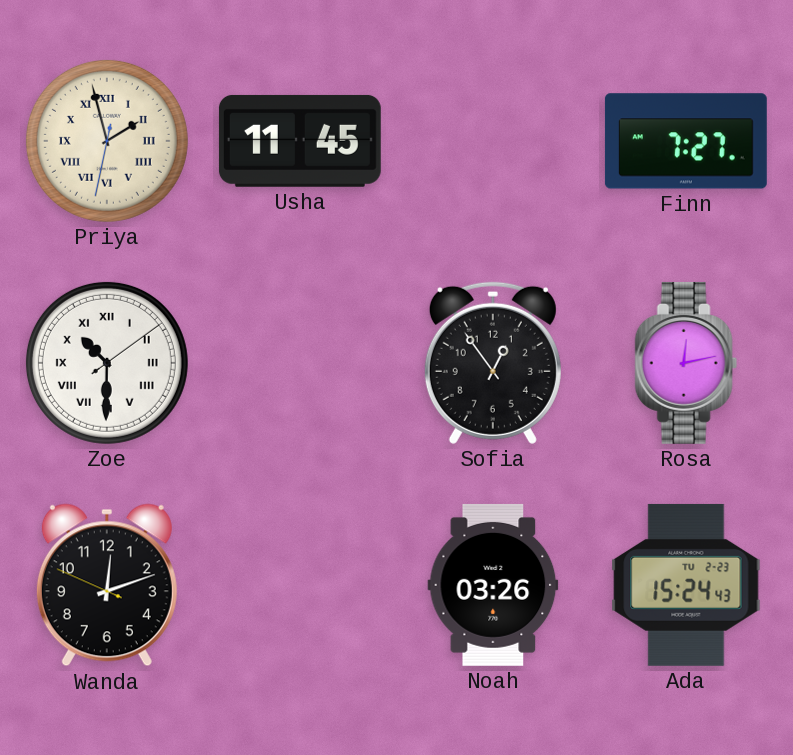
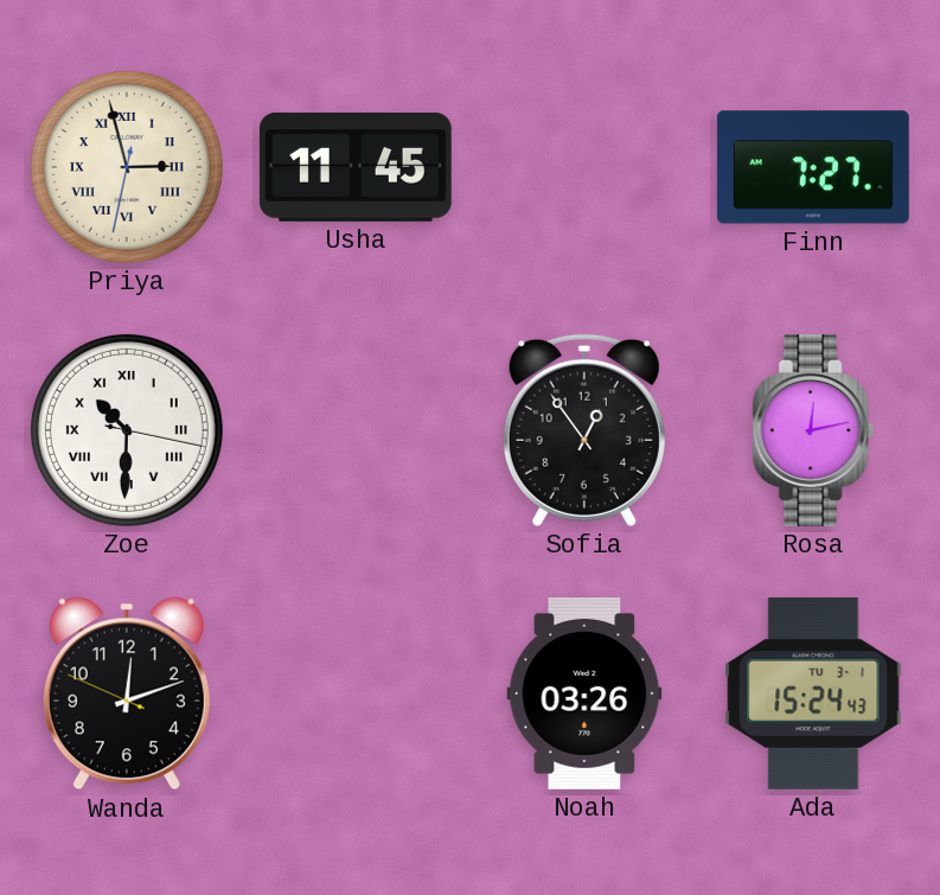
Priya: 1:57 -> 2:57
Zoe: 10:30:09 -> 10:30:17
Ada date: TU 2-23 -> TU 3-1
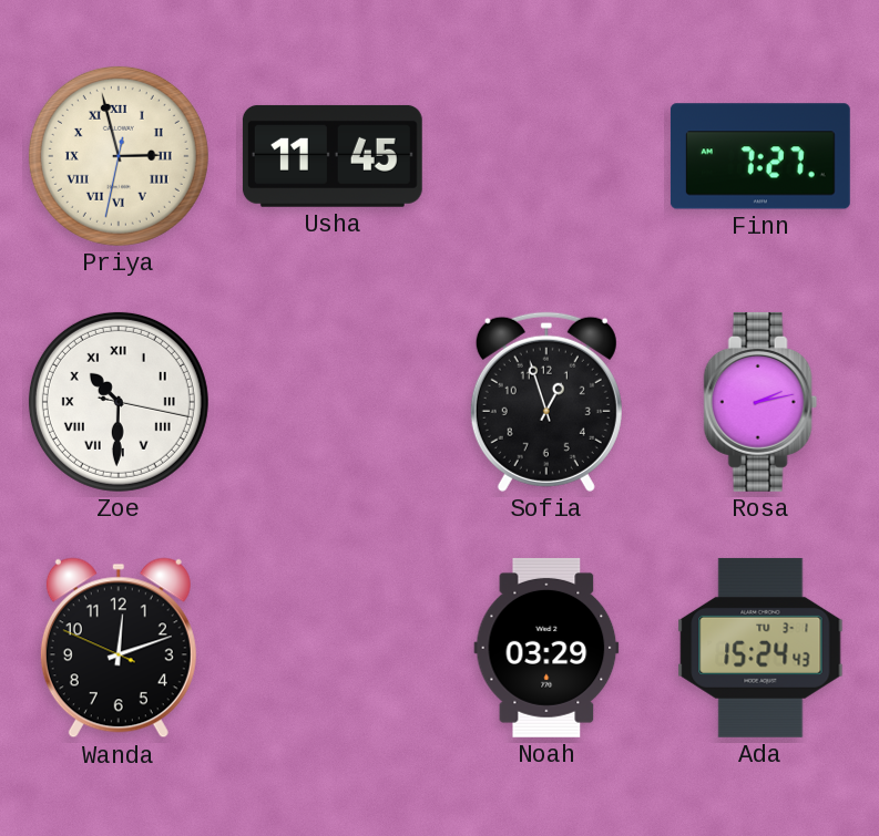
Sofia: 12:54 -> 12:57
Rosa: 12:13 -> 2:13
Noah: 03:26 -> 03:29
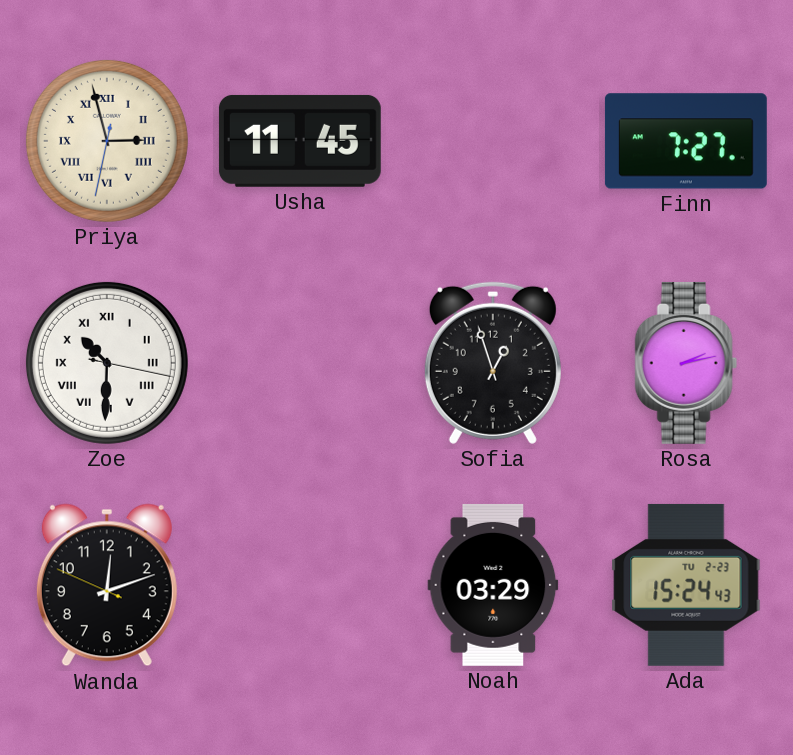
Ada date: TU 3-1 -> TU 2-23
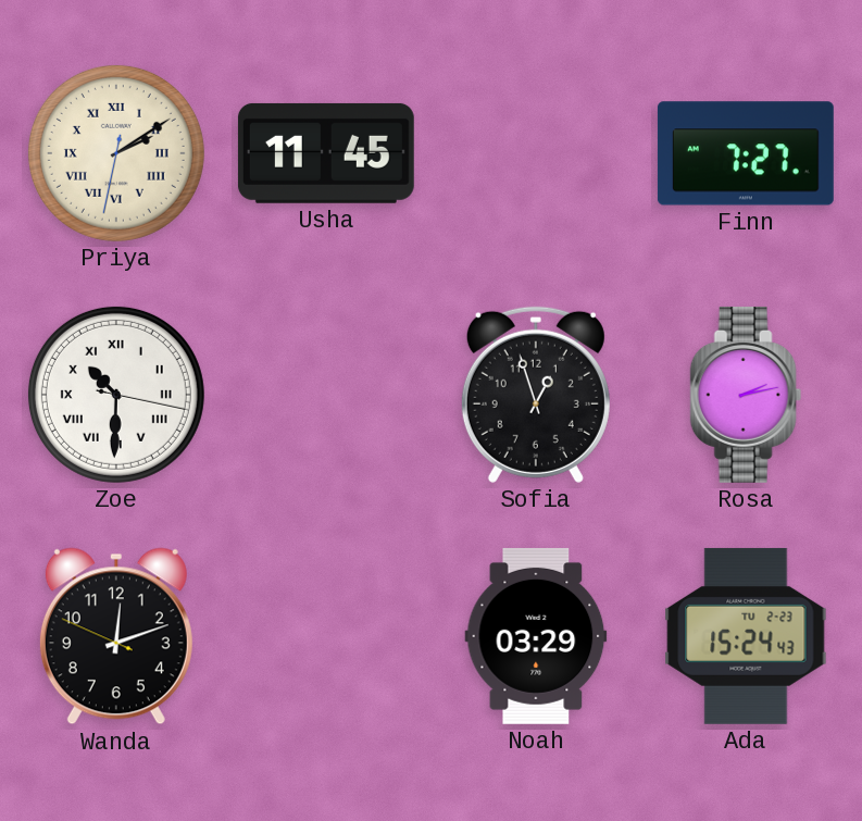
Priya: 2:57 -> 2:09
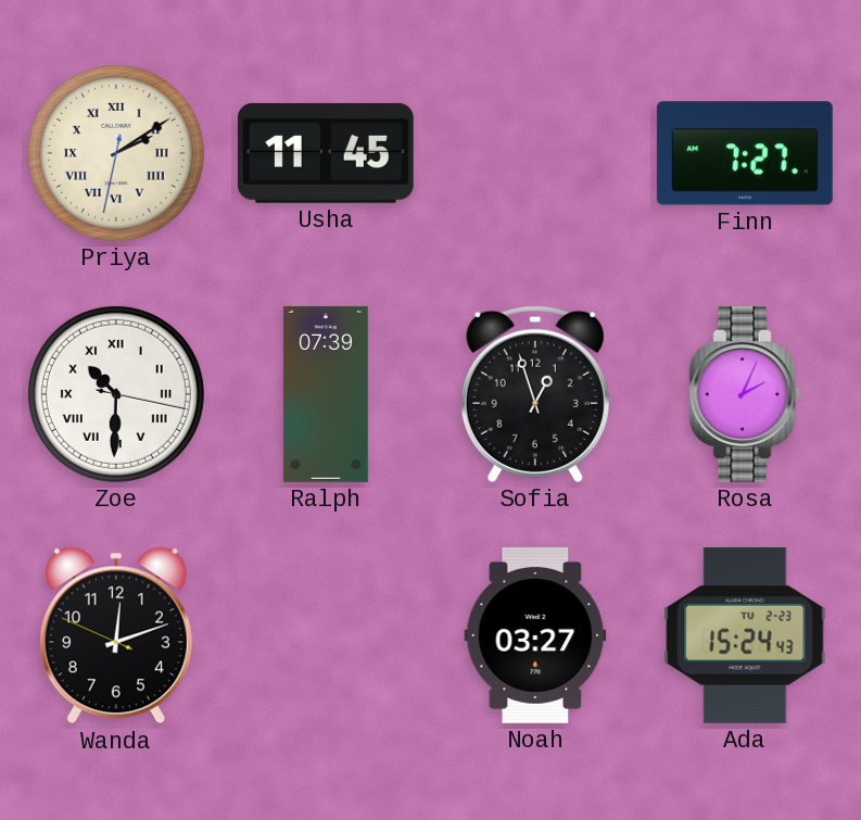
Ralph: none -> 07:39
Rosa: 2:13 -> 2:04
Noah: 03:29 -> 03:27
